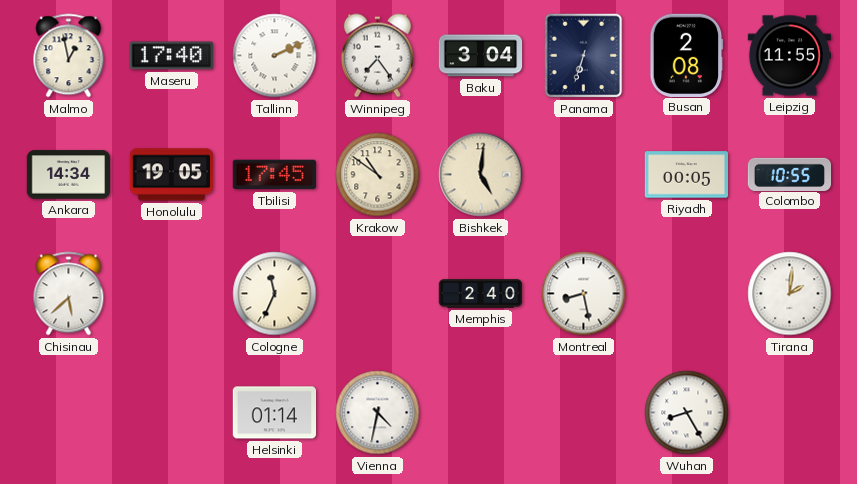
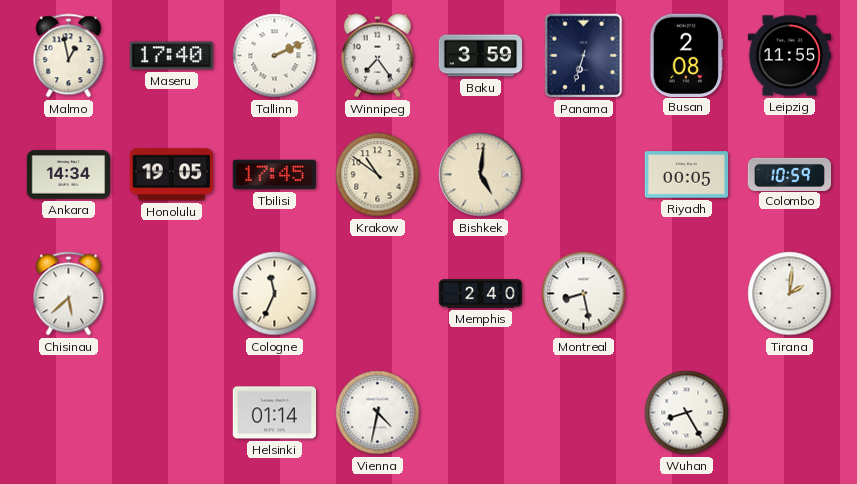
Baku: 3:04 -> 3:59
Colombo: 10:55 -> 10:59
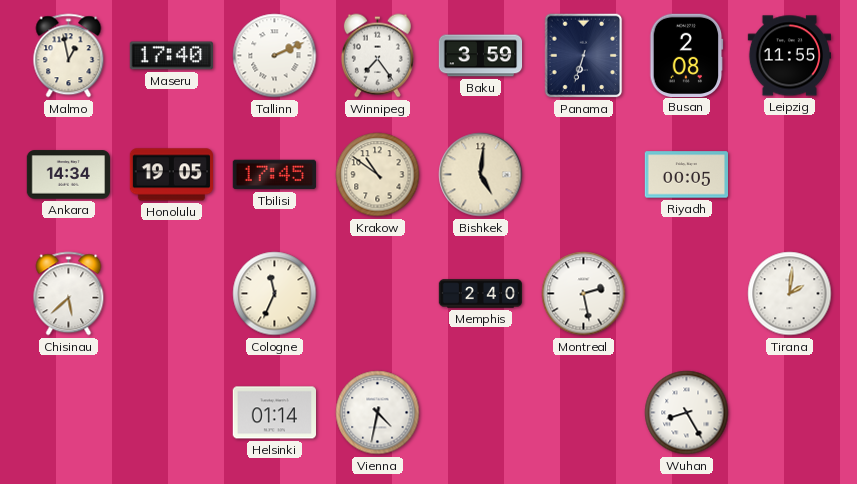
Colombo: 10:59 -> none
Montreal: 8:28 -> 2:28
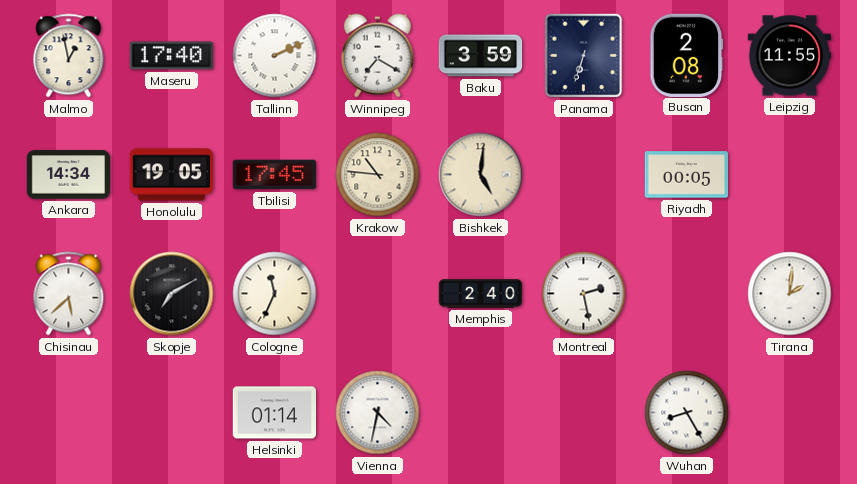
Winnipeg: 7:24 -> 7:20
Krakow: 10:51 -> 10:46
Skopje: none -> 7:10
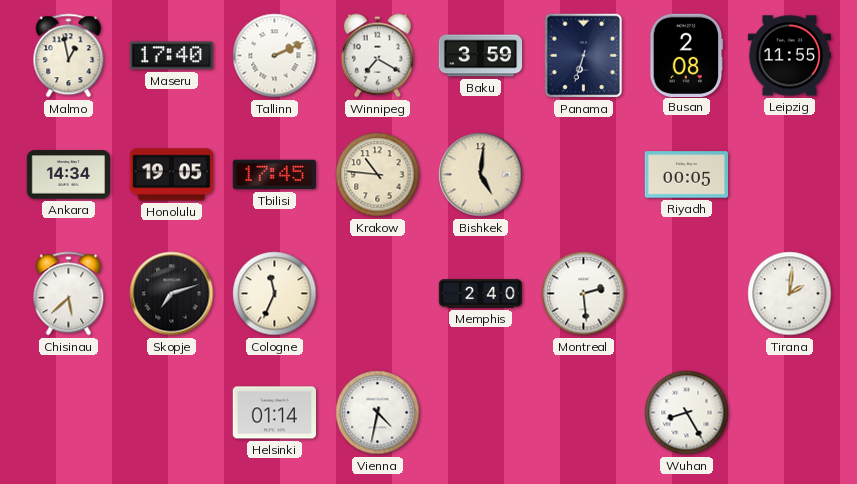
Skopje: 7:10 -> 7:12
Montreal: 2:28 -> 2:29
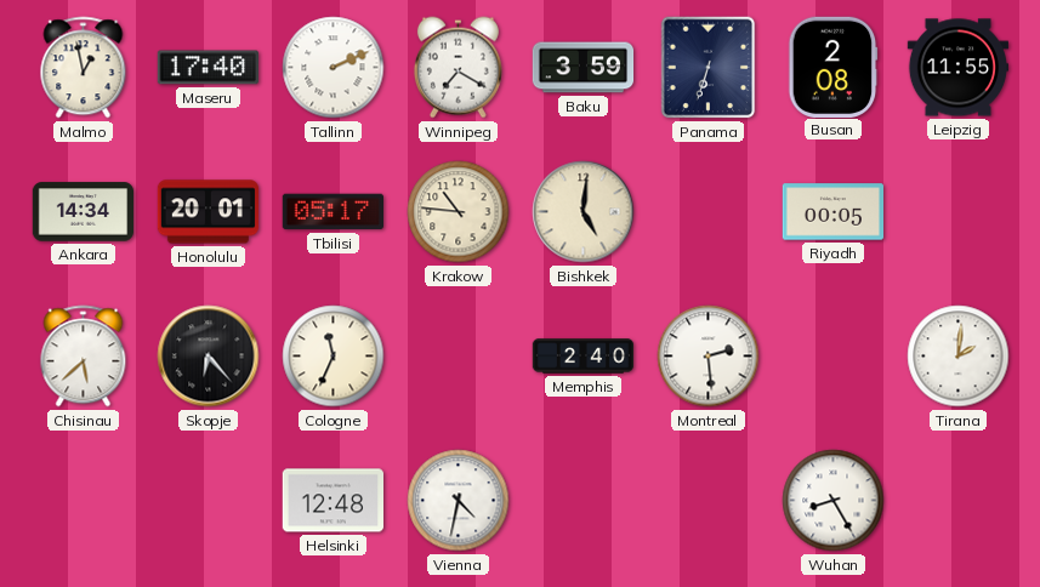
Honolulu: 19:05 -> 20:01
Tbilisi: 17:45 -> 05:17
Skopje: 7:12 -> 6:23
Helsinki: 01:14 -> 12:48
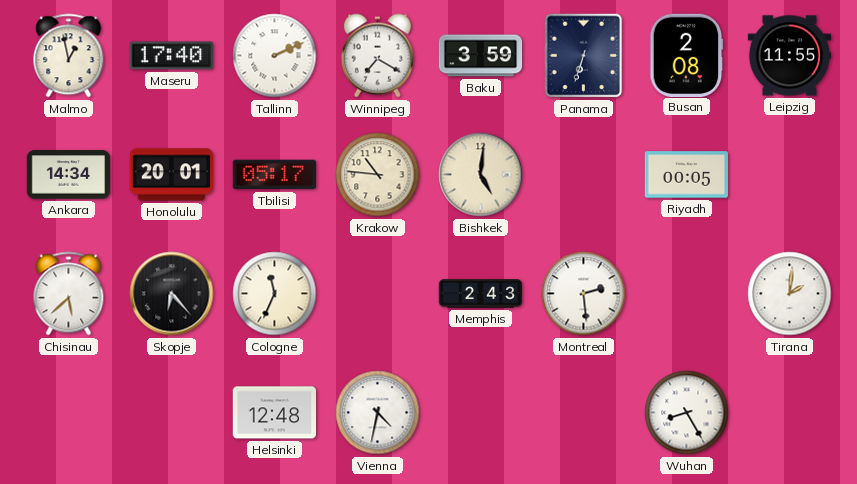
Memphis: 2:40 -> 2:43
